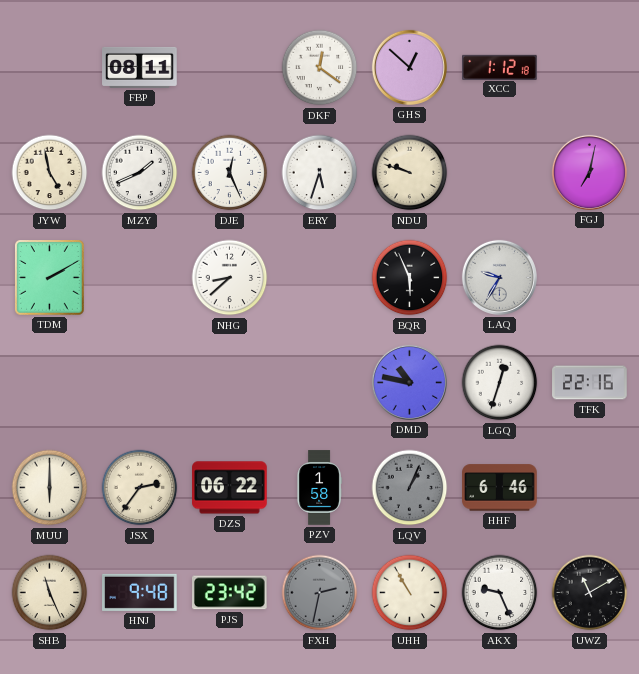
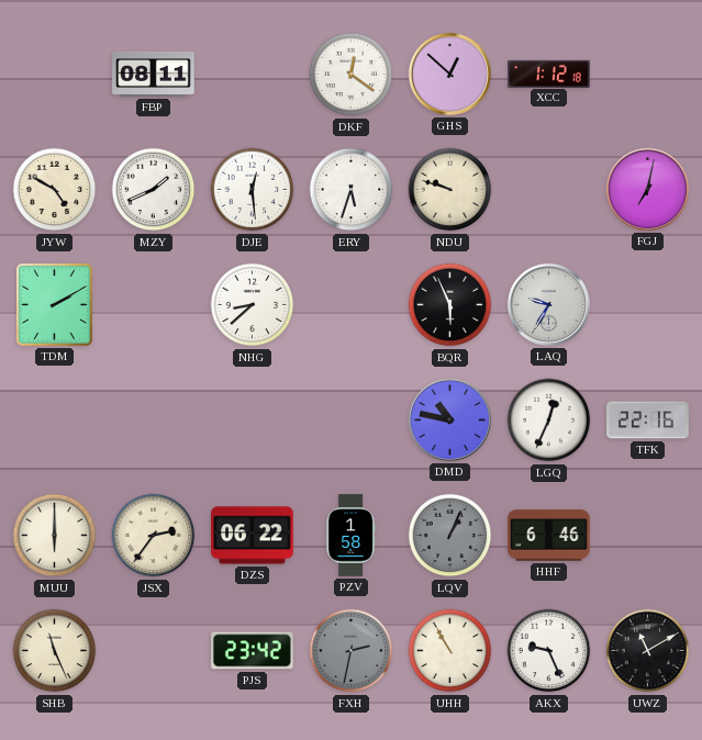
JYW: 4:58 -> 4:50
DJE: 12:26 -> 12:29
LGQ: 12:33 -> 12:34
HNJ: 9:48 -> none
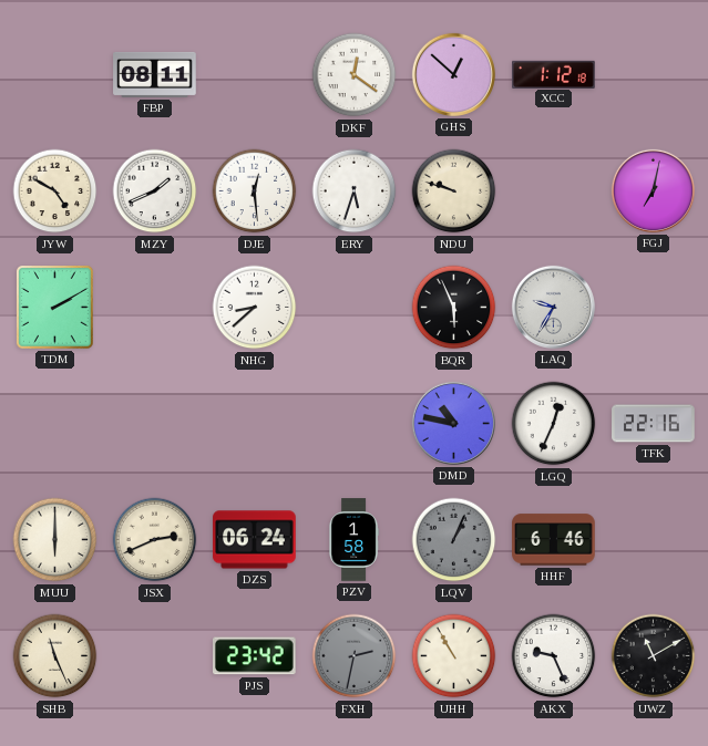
JSX: 2:36 -> 2:41
DZS: 06:22 -> 06:24
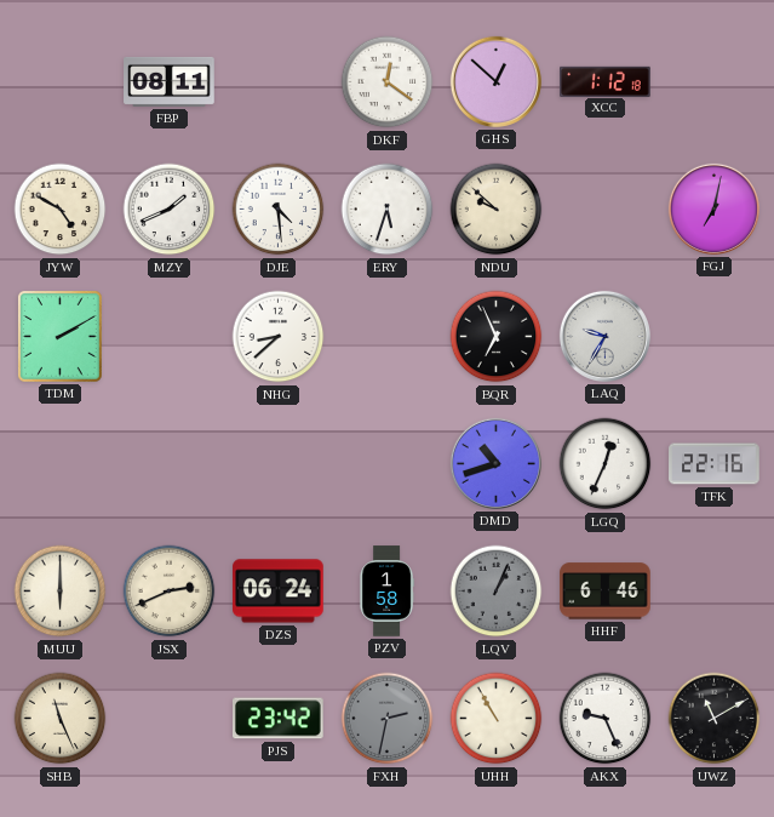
DJE: 12:29 -> 4:29
NDU: 9:48 -> 9:52
BQR: 5:56 -> 6:56
DMD: 10:47 -> 10:42
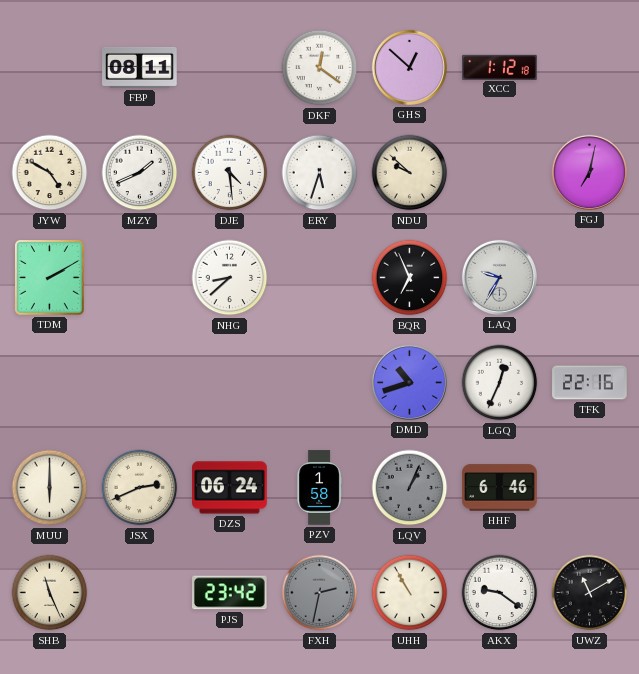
AKX: 9:26 -> 9:21
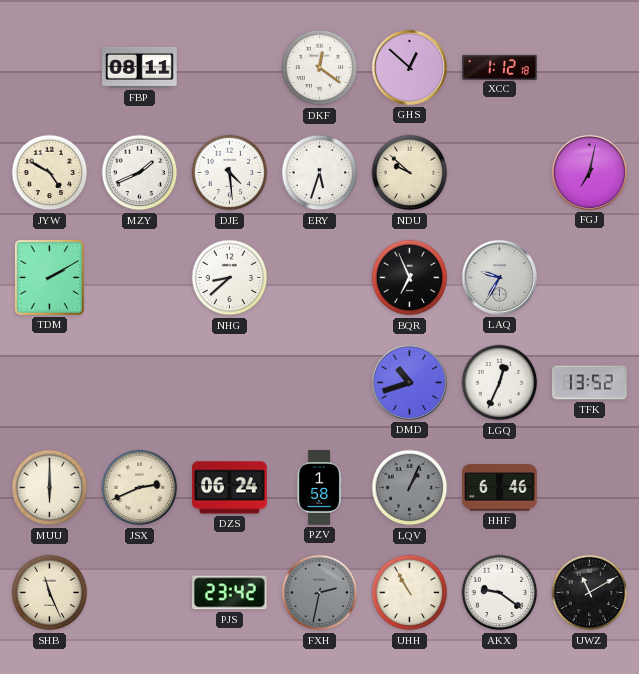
TFK: 22:16 -> 13:52
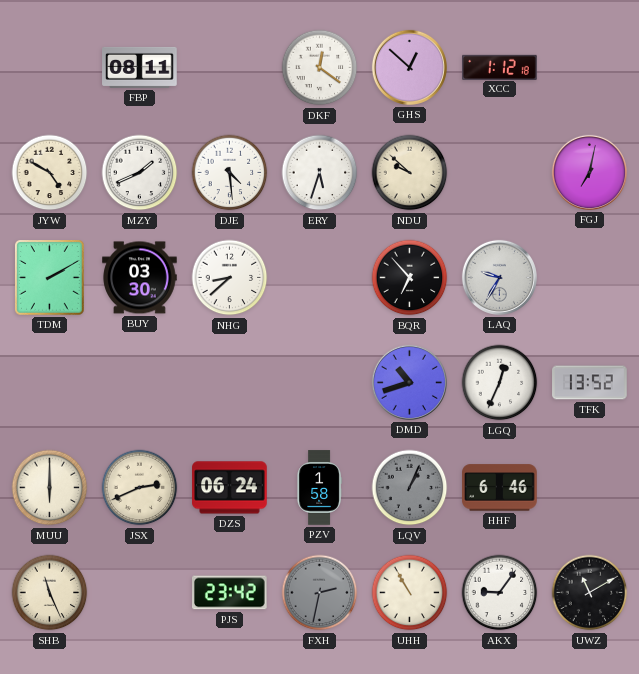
BUY: none -> 03:30
BQR: 6:56 -> 6:53
AKX: 9:21 -> 9:06
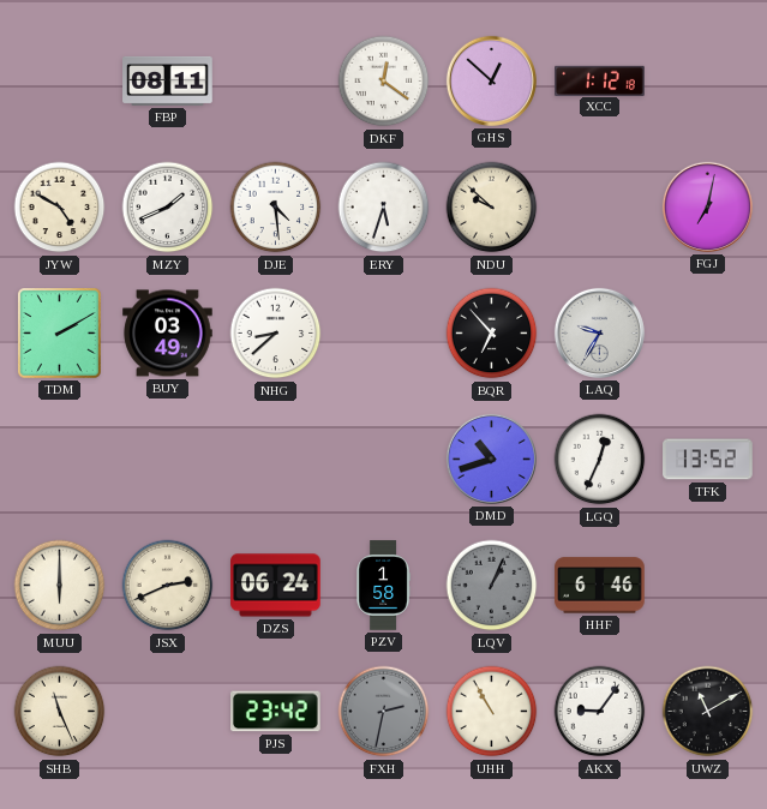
BUY: 03:30 -> 03:49
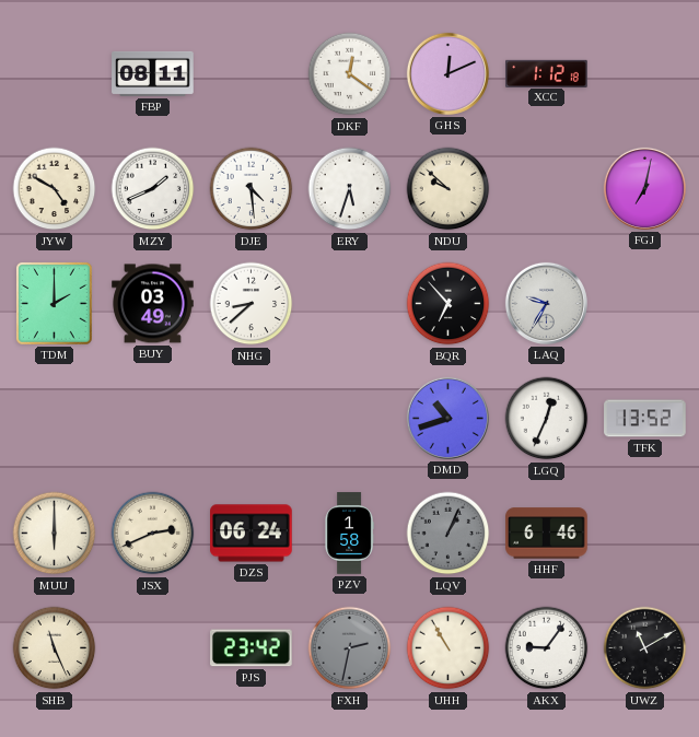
GHS: 12:52 -> 12:11
TDM: 2:10 -> 2:00
